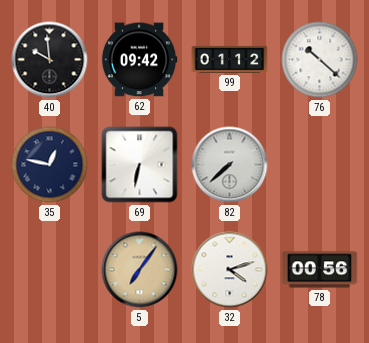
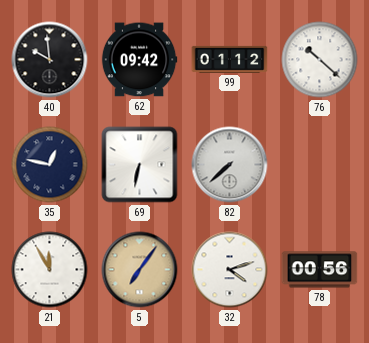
21: none -> 11:55
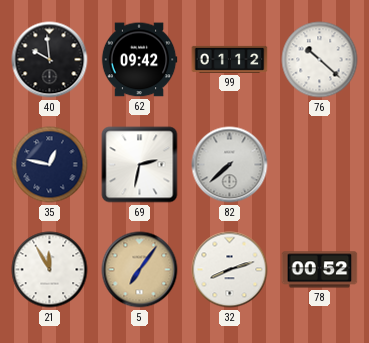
69: 6:32 -> 2:32
32: 4:12 -> 8:12
78: 00:56 -> 00:52
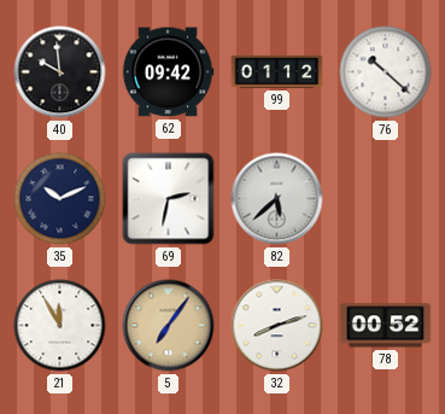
35: 12:47 -> 10:11
82: 7:38 -> 5:38
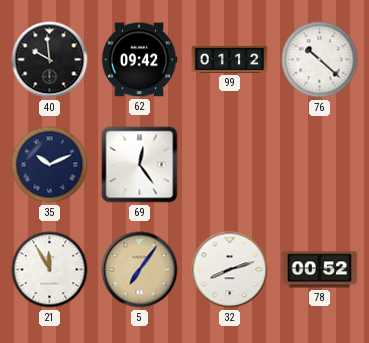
69: 2:32 -> 12:24
82: 5:38 -> none
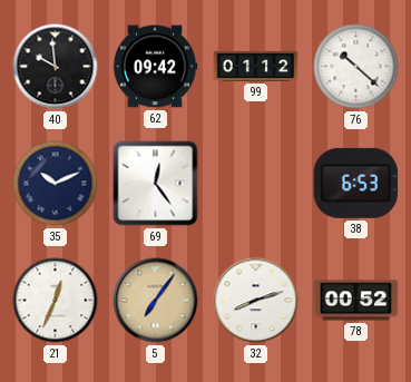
38: none -> 6:53
21: 11:55 -> 12:34
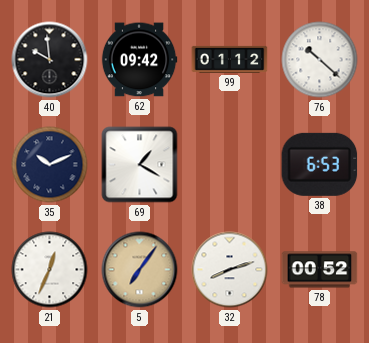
69: 12:24 -> 1:20
